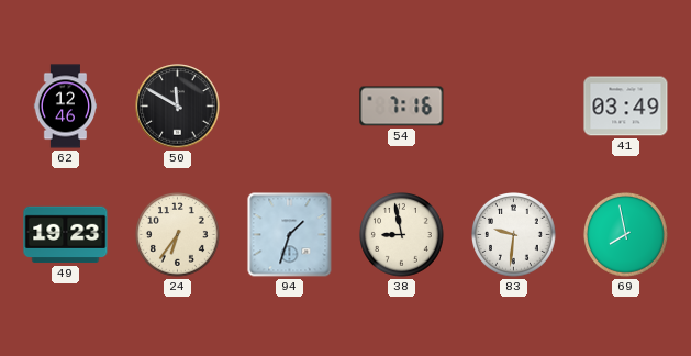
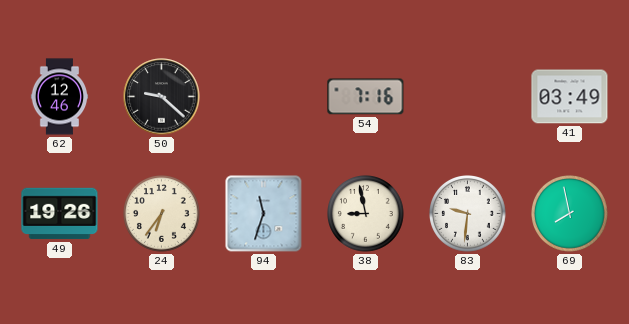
50: 11:50 -> 9:22
49: 19:23 -> 19:26
94: 1:33 -> 11:33
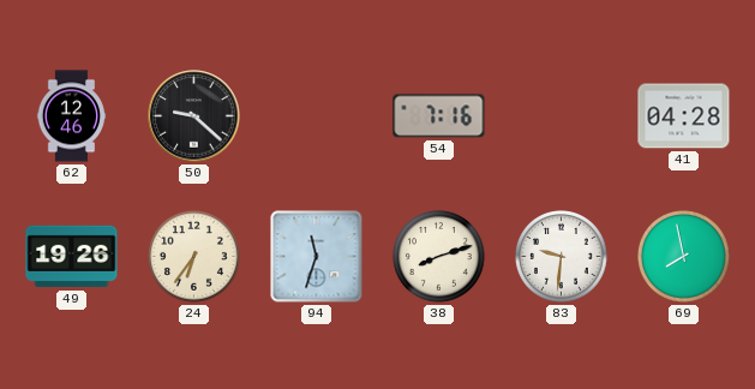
41: 03:49 -> 04:28
38: 8:58 -> 8:12
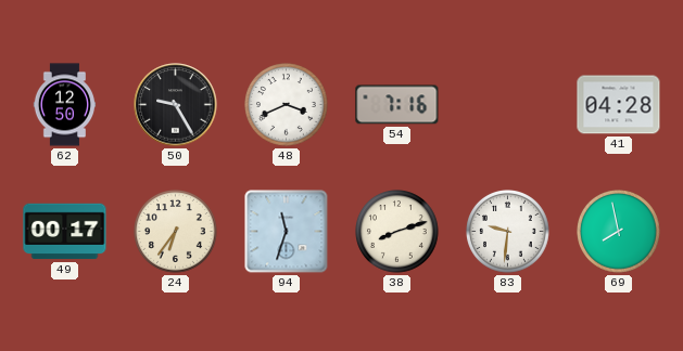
62: 12:46 -> 12:50
50: 9:22 -> 9:25
48: none -> 3:41
49: 19:26 -> 00:17
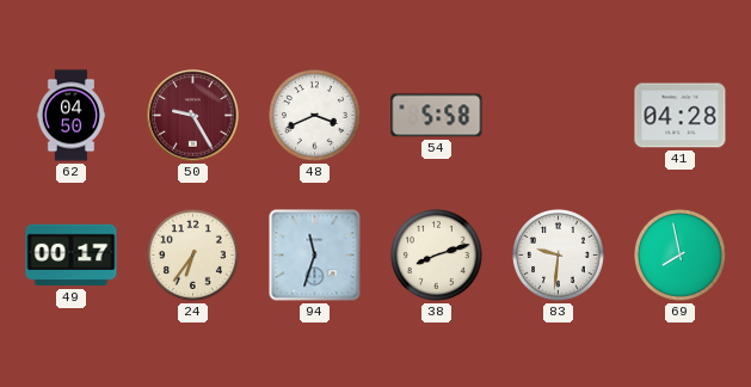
62: 12:50 -> 04:50
50 dial: black -> burgundy
54: 7:16 -> 5:58
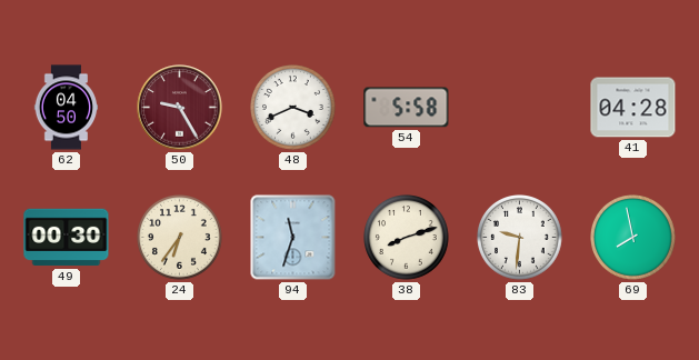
49: 00:17 -> 00:30
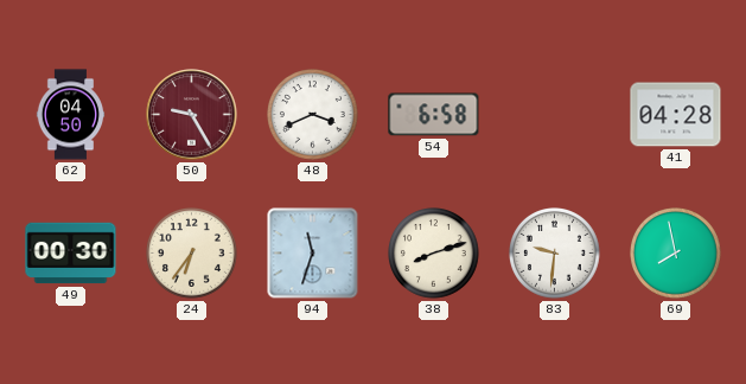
54: 5:58 -> 6:58
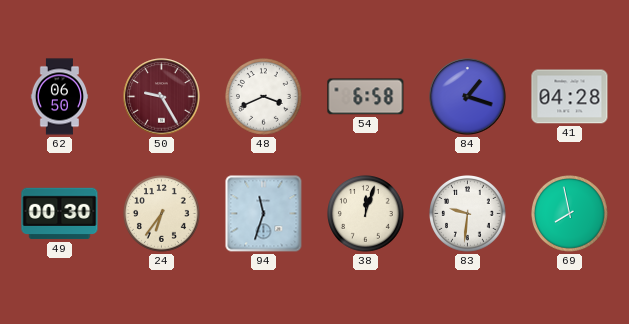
62: 04:50 -> 06:50
84: none -> 1:18
38: 8:12 -> 12:03
